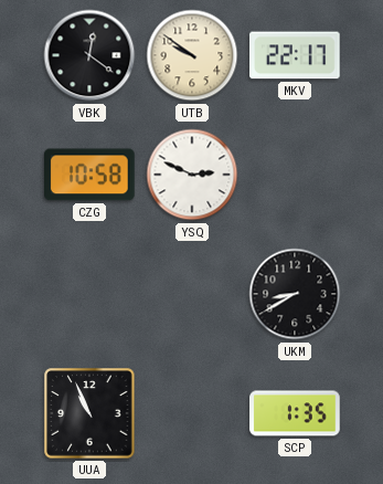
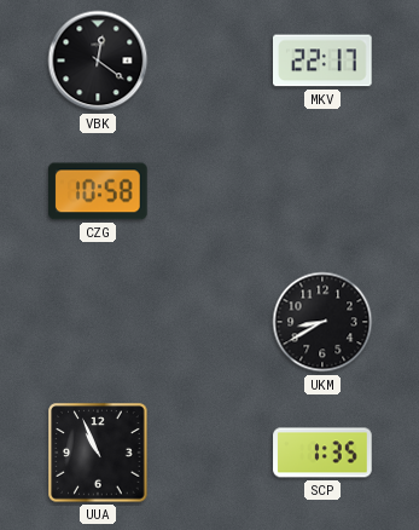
UTB: 9:51 -> none
YSQ: 2:49 -> none
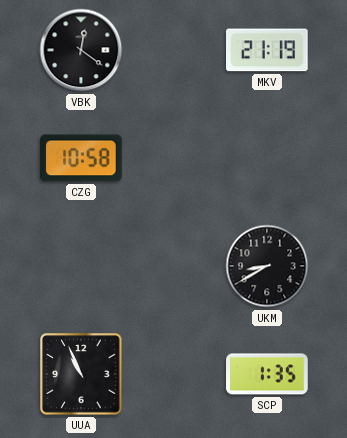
MKV: 22:17 -> 21:19
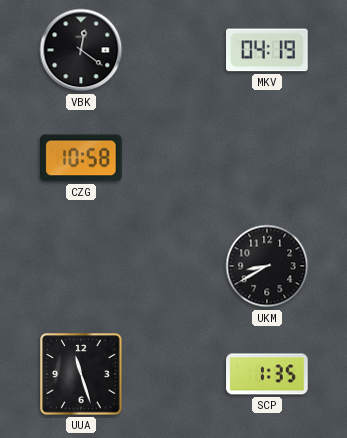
MKV: 21:19 -> 04:19
UUA: 10:56 -> 11:27
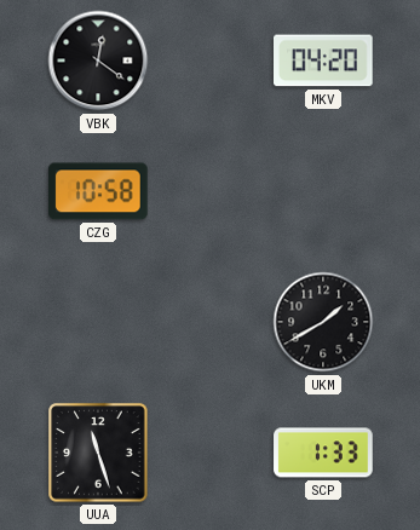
MKV: 04:19 -> 04:20
UKM: 8:40 -> 1:40
SCP: 1:35 -> 1:33
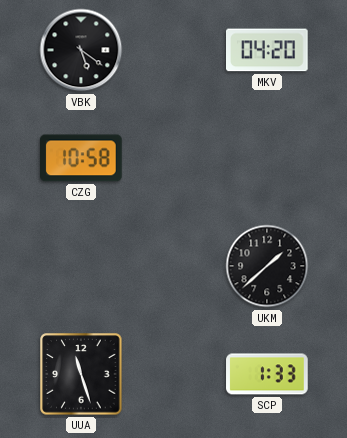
VBK: 12:21 -> 5:21
UKM: 1:40 -> 1:38
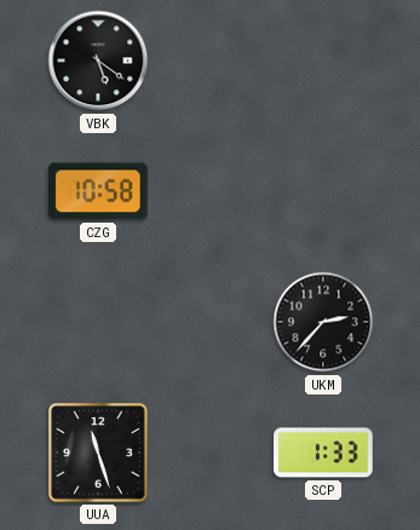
MKV: 04:20 -> none
UKM: 1:38 -> 2:37
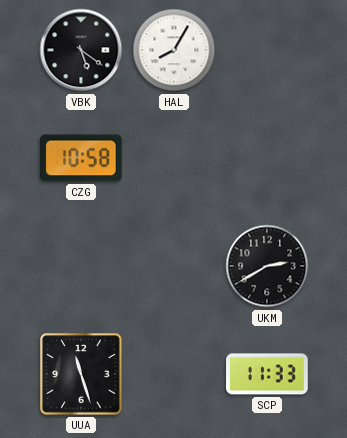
HAL: none -> 8:05
UKM: 2:37 -> 2:40
SCP: 1:33 -> 11:33
